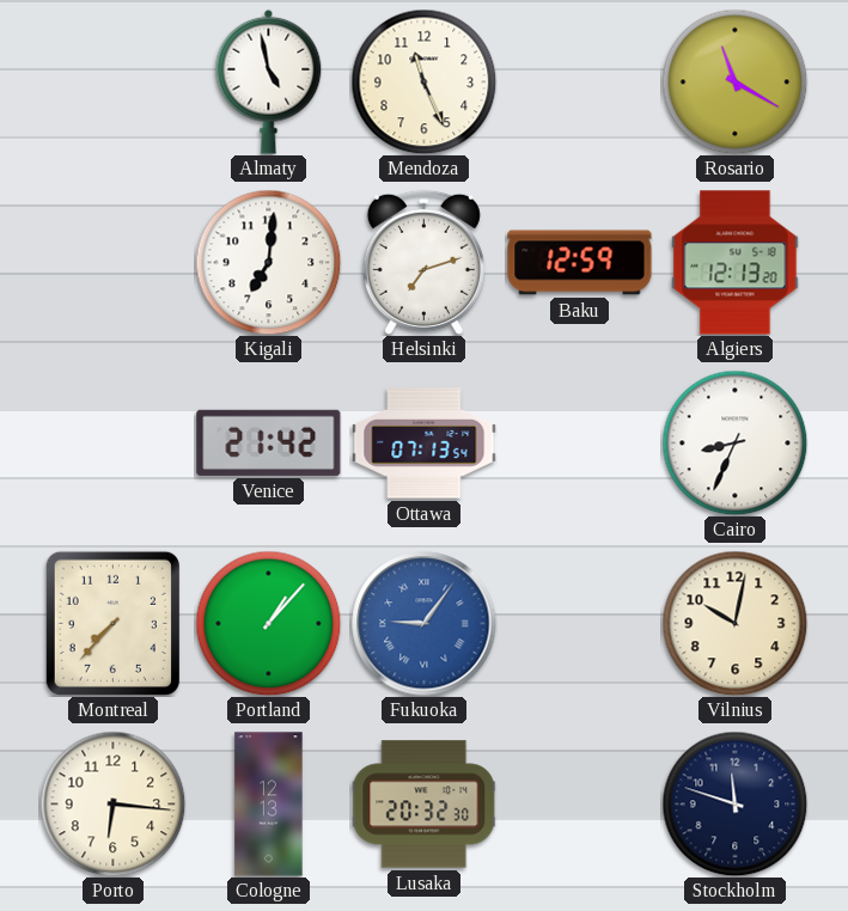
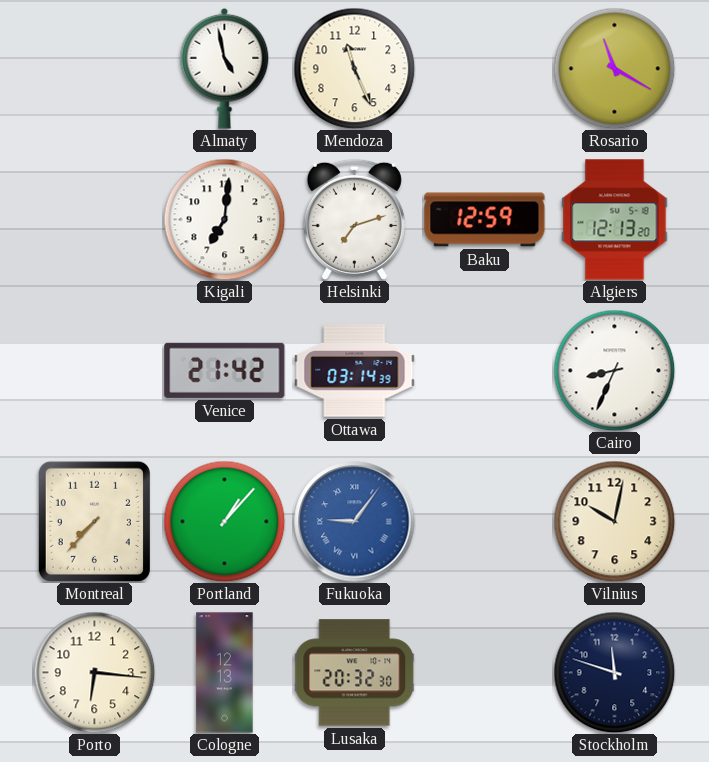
Ottawa: 07:13 -> 03:14
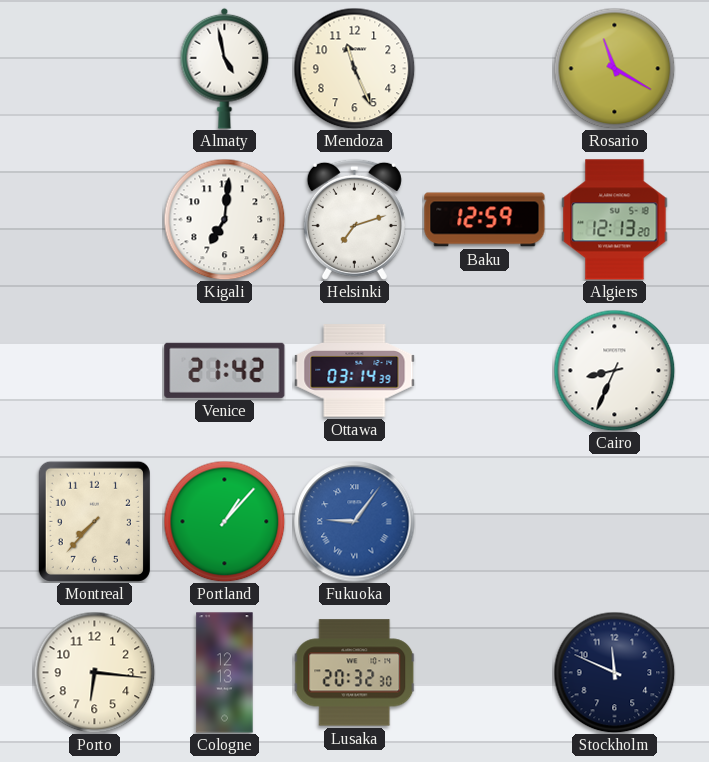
Vilnius: 10:02 -> none
Stockholm: 11:48 -> 11:49
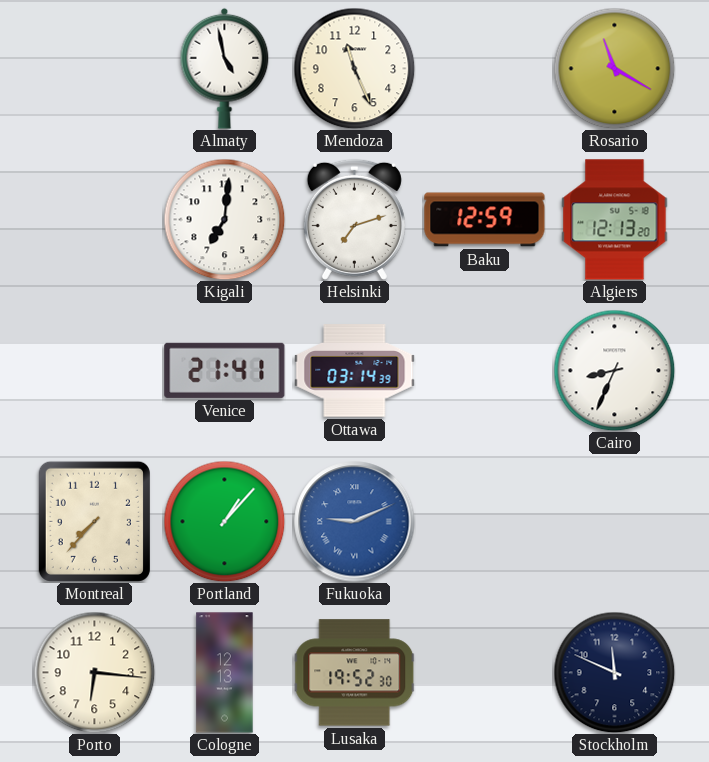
Venice: 21:42 -> 21:41
Fukuoka: 9:06 -> 9:11
Lusaka: 20:32 -> 19:52
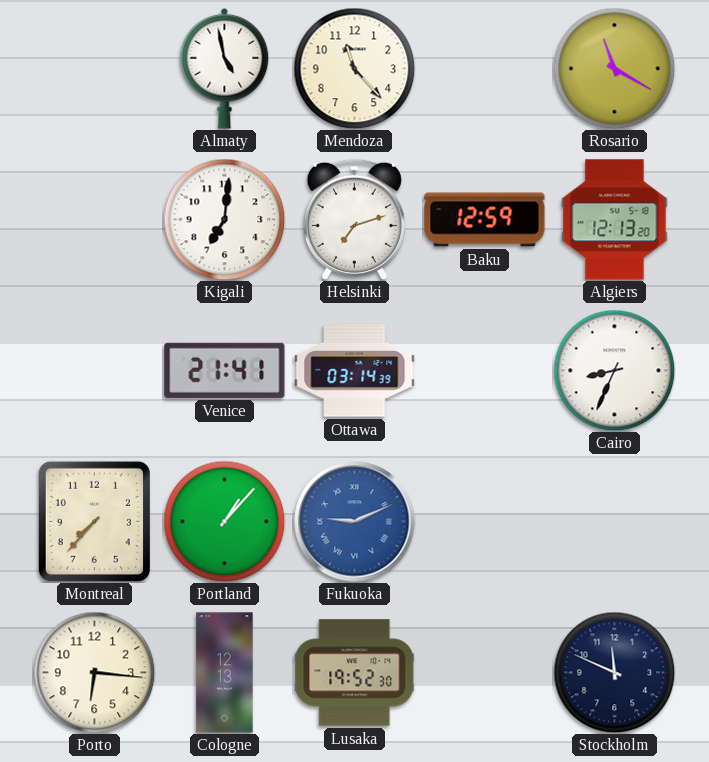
Mendoza: 11:26 -> 11:23
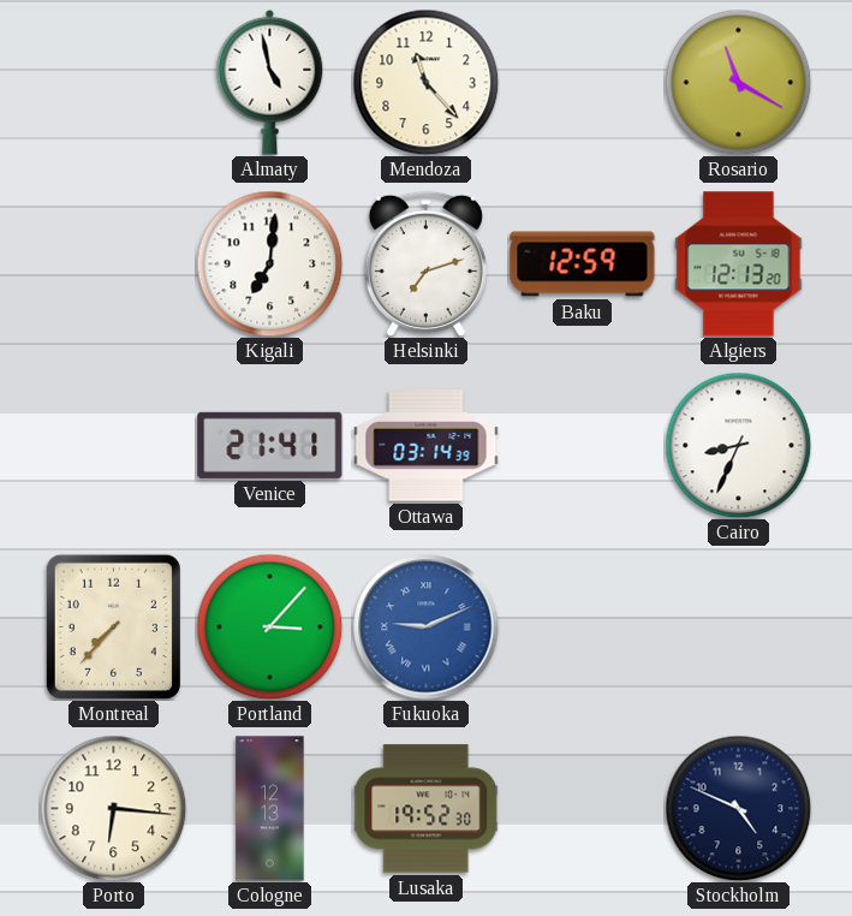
Portland: 1:07 -> 3:07
Stockholm: 11:49 -> 4:49
